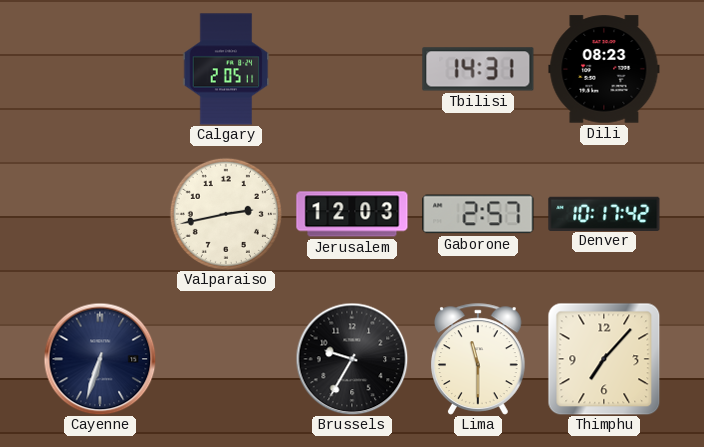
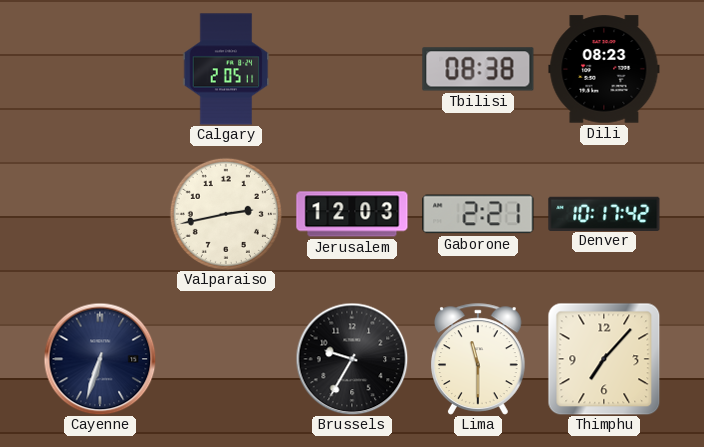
Tbilisi: 14:31 -> 08:38
Gaborone: 2:57 -> 2:21
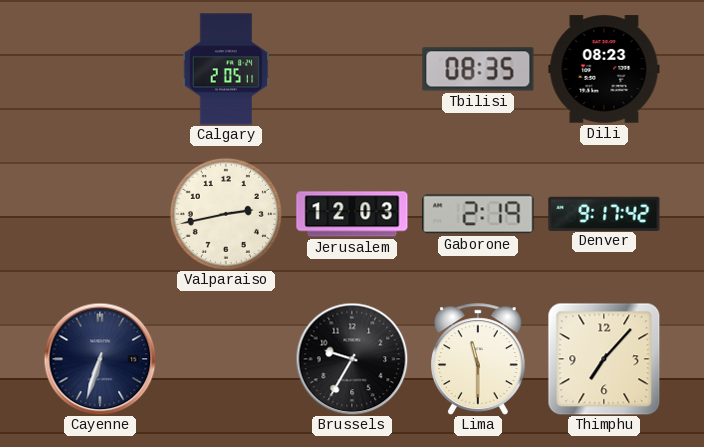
Tbilisi: 08:38 -> 08:35
Gaborone: 2:21 -> 2:19
Denver: 10:17 -> 9:17
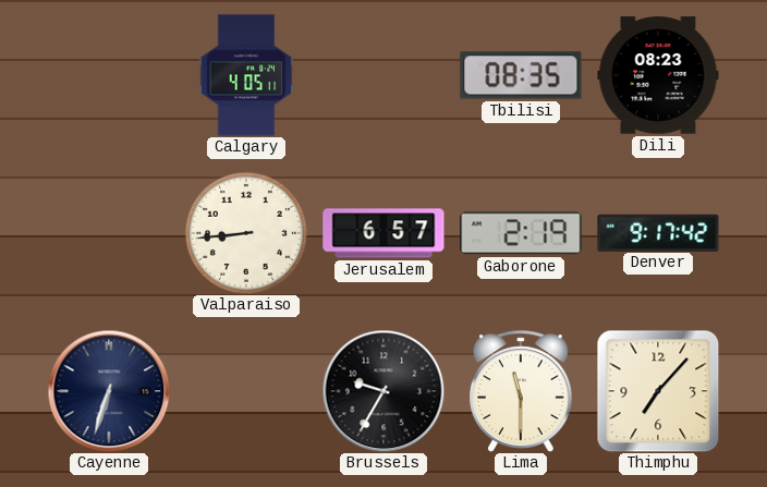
Calgary: 2:05 -> 4:05
Valparaiso: 2:43 -> 8:44
Jerusalem: 12:03 -> 6:57
